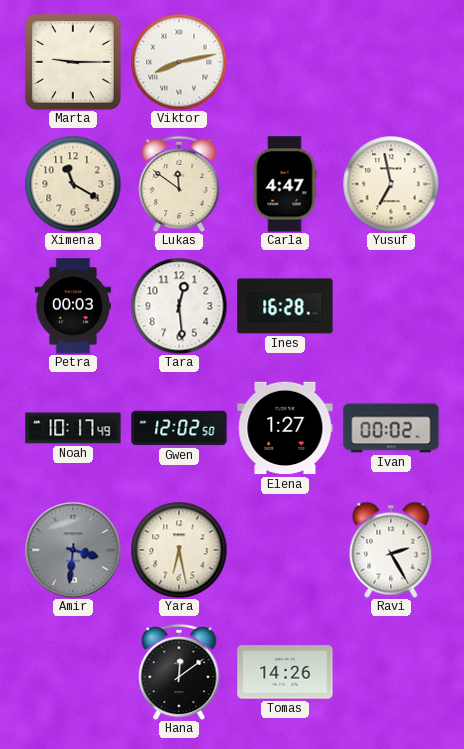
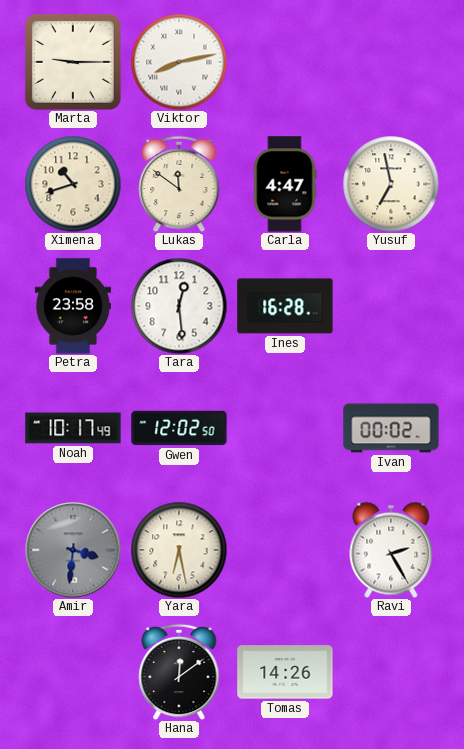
Ximena: 11:20 -> 10:42
Petra: 00:03 -> 23:58
Elena: 1:27 -> none
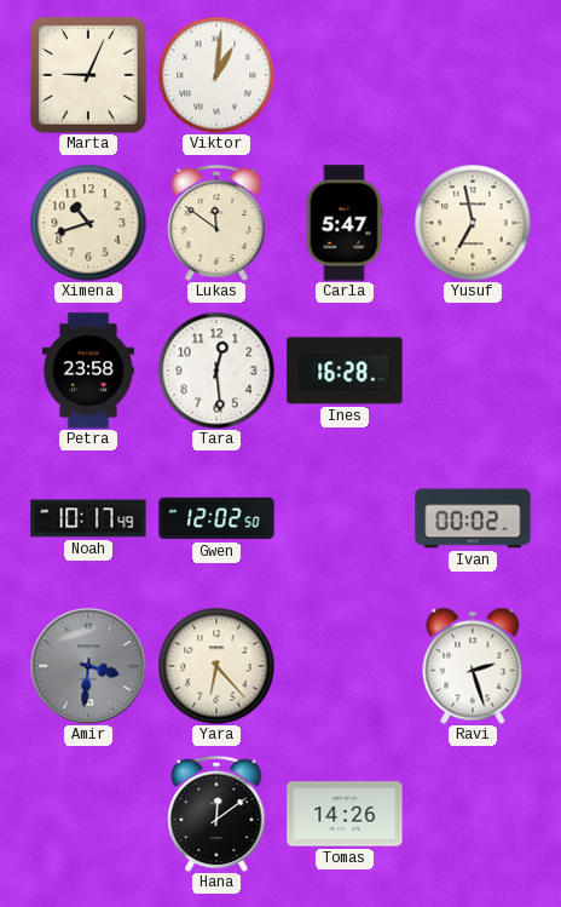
Marta: 9:15 -> 9:04
Viktor: 8:13 -> 1:01
Carla: 4:47 -> 5:47
Yara: 6:28 -> 6:23
Ravi: 2:25 -> 2:27
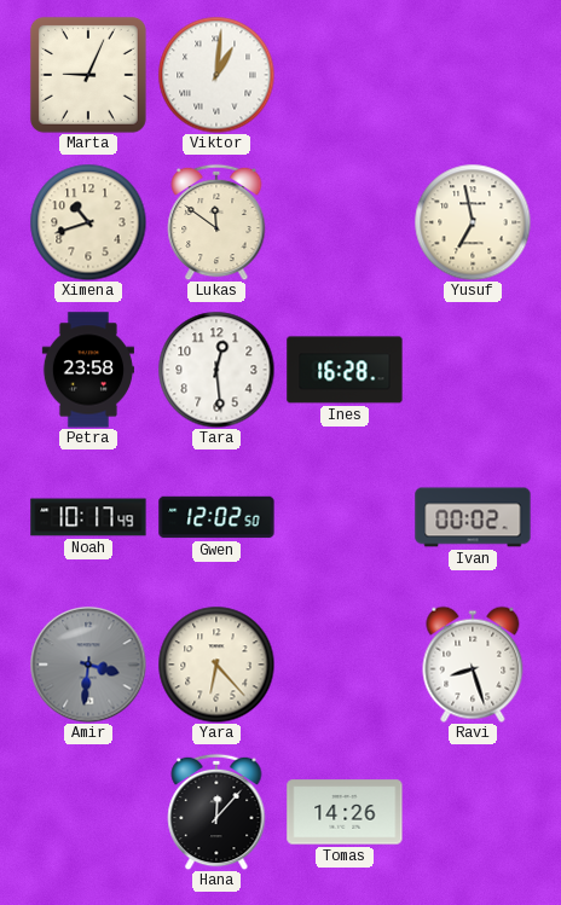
Carla: 5:47 -> none
Ravi: 2:27 -> 8:27
Hana: 12:09 -> 12:07
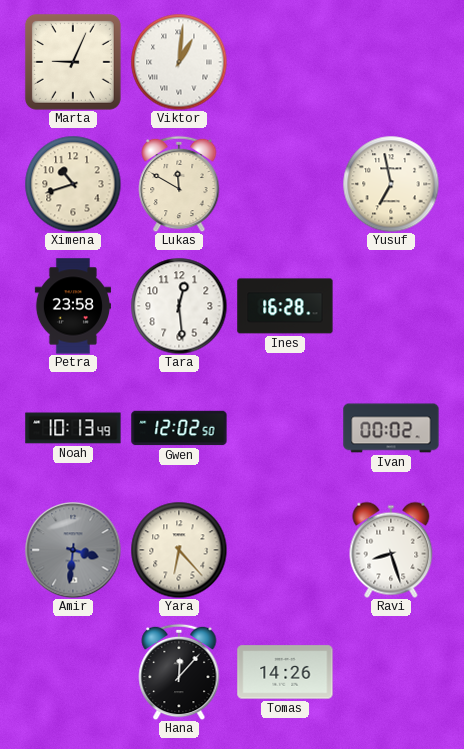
Lukas: 11:51 -> 11:50
Noah: 10:17 -> 10:13
